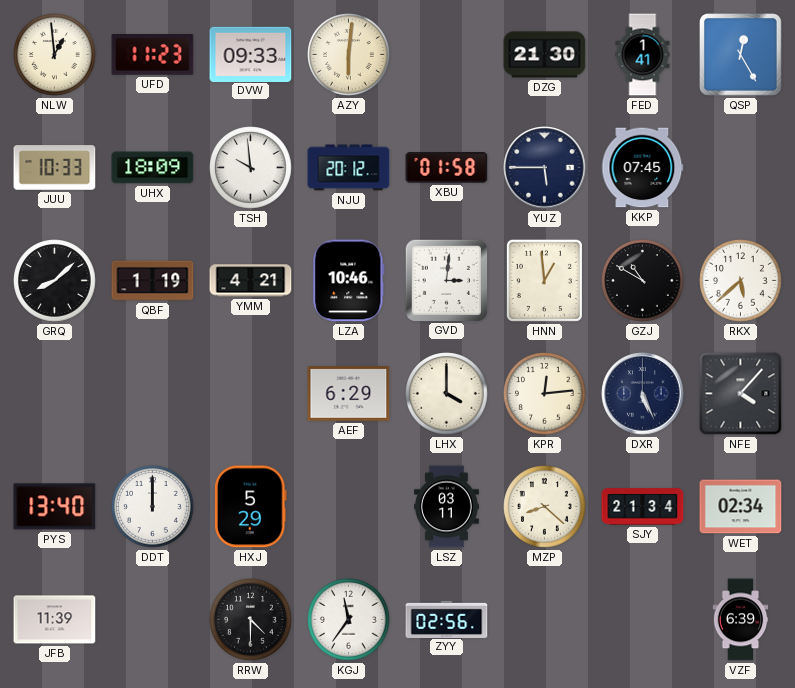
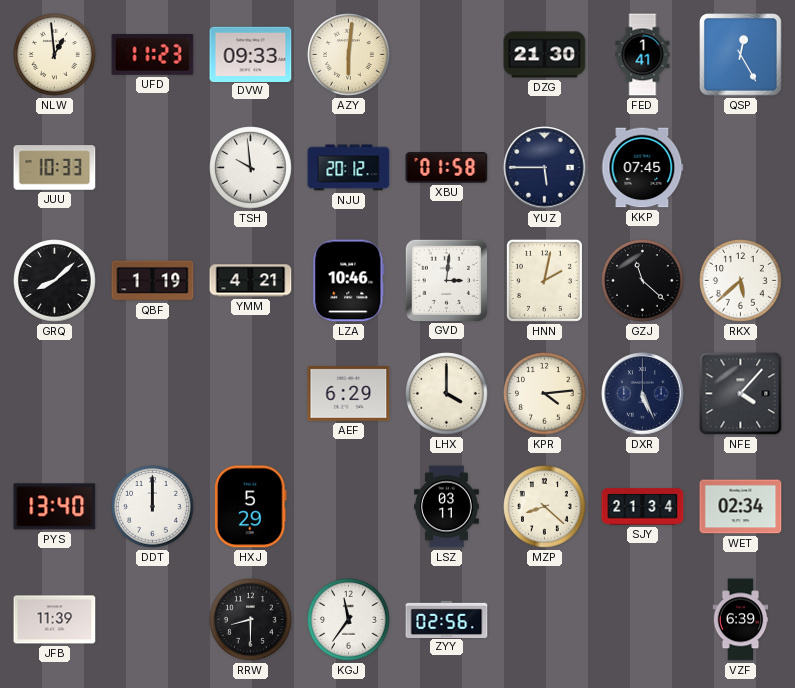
UHX: 18:09 -> none
HNN: 12:59 -> 2:02
GZJ: 10:50 -> 11:22
KPR: 12:14 -> 4:14
RRW: 4:30 -> 8:30
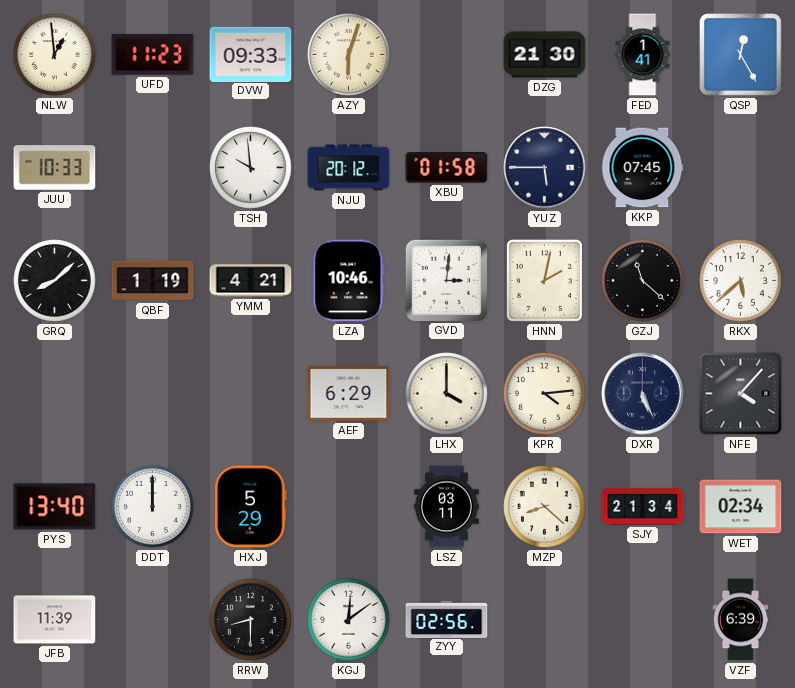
AZY: 6:01 -> 6:03
KGJ: 11:36 -> 12:09
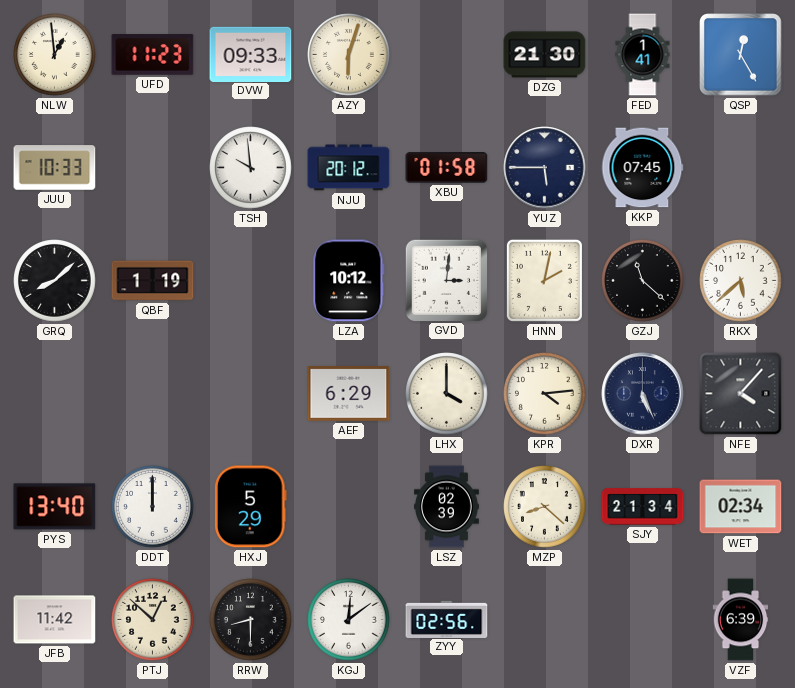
YMM: 4:21 -> none
LZA: 10:46 -> 10:12
LSZ: 03:11 -> 02:39
JFB: 11:39 -> 11:42
PTJ: none -> 12:52
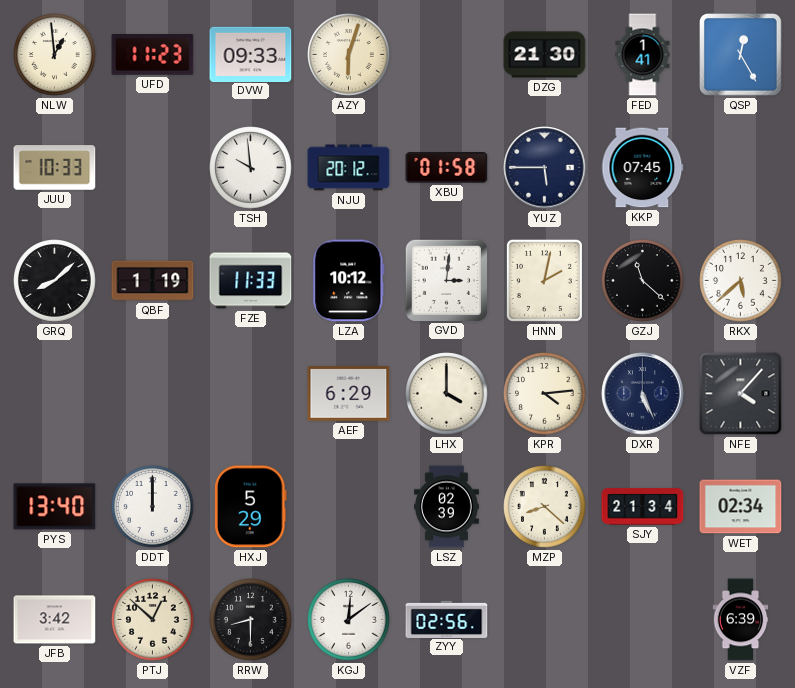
FZE: none -> 11:33
JFB: 11:42 -> 3:42
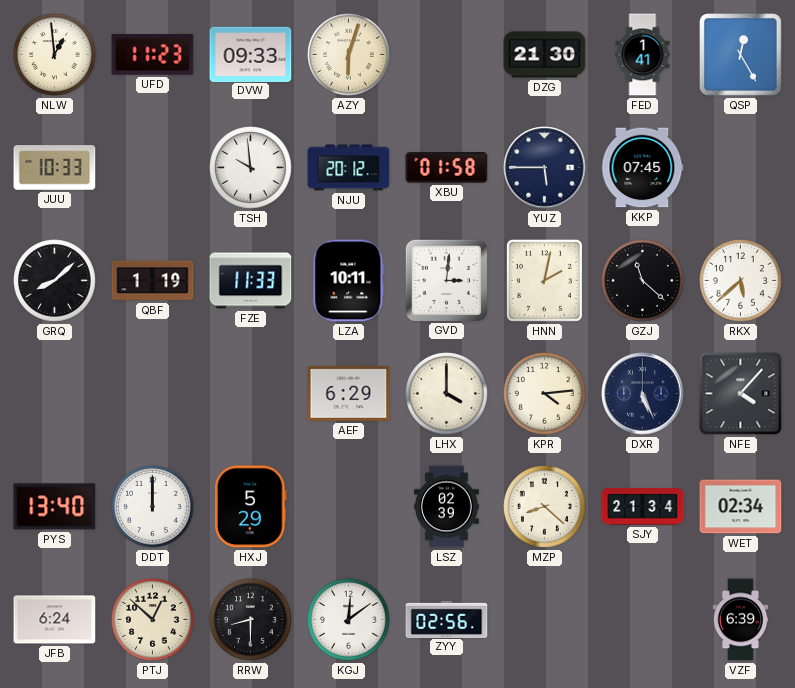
LZA: 10:12 -> 10:11
JFB: 3:42 -> 6:24
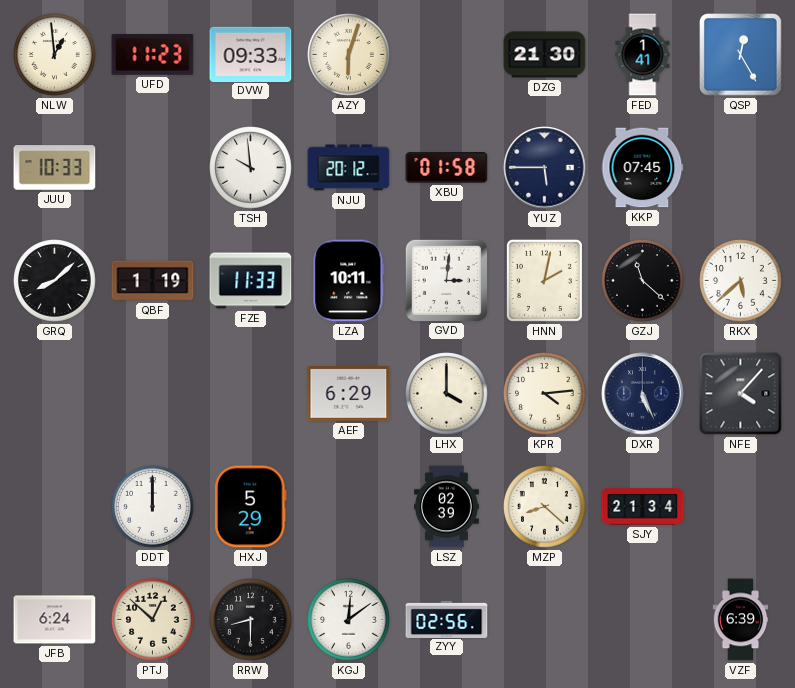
PYS: 13:40 -> none
WET: 02:34 -> none
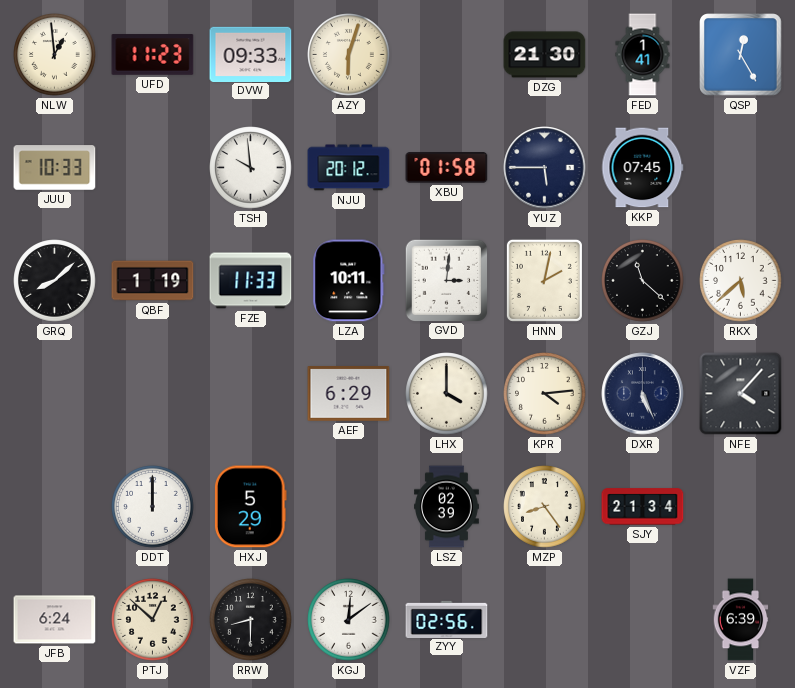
MZP: 8:22 -> 8:24
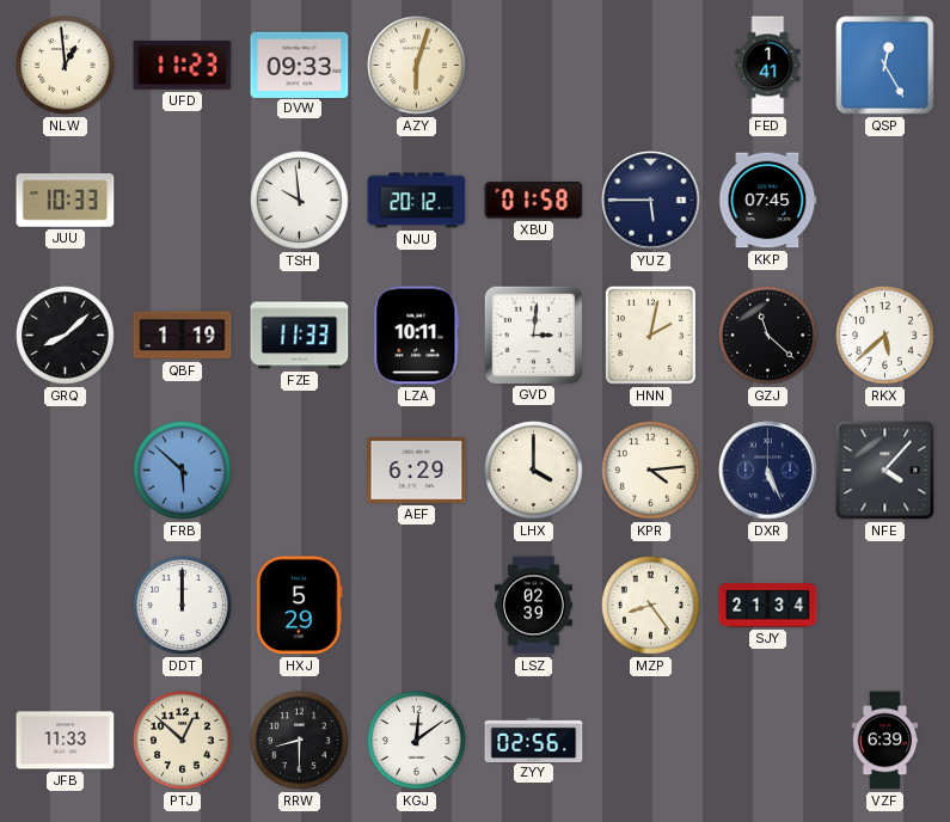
DZG: 21:30 -> none
FRB: none -> 5:52
JFB: 6:24 -> 11:33
